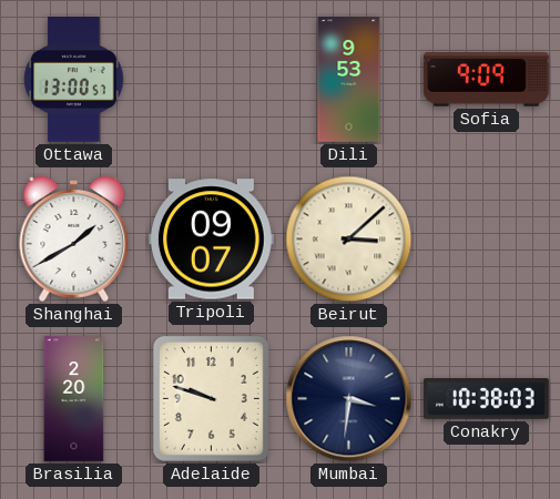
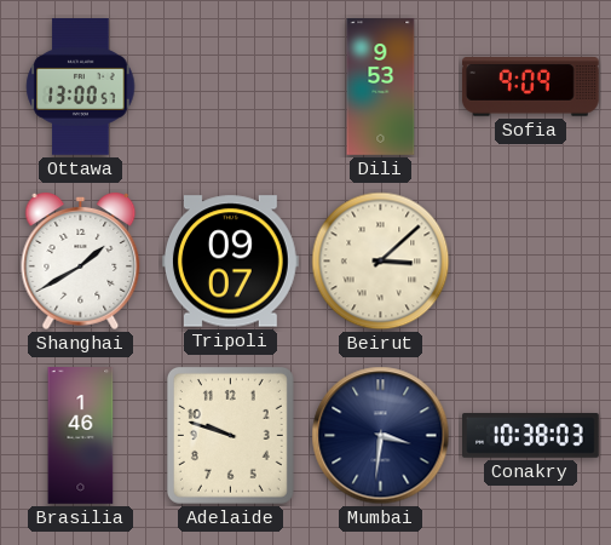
Brasilia: 2:20 -> 1:46
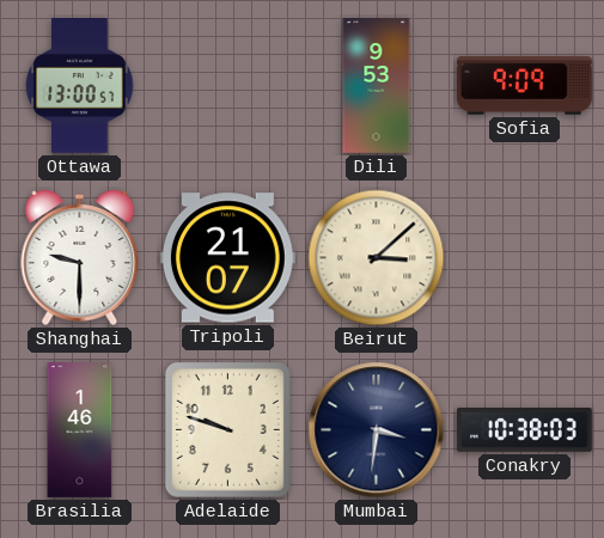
Shanghai: 1:40 -> 9:30
Tripoli: 09:07 -> 21:07
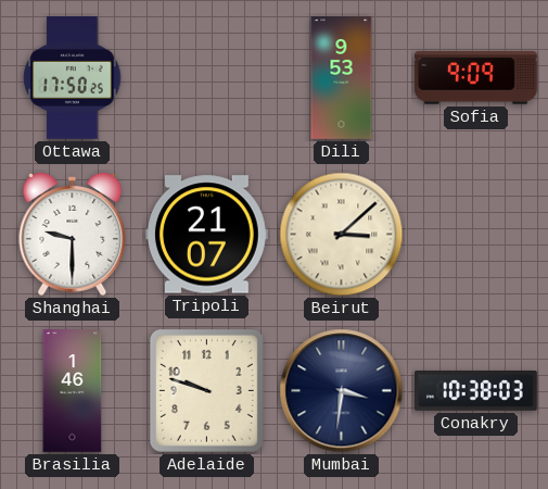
Ottawa: 13:00 -> 17:50
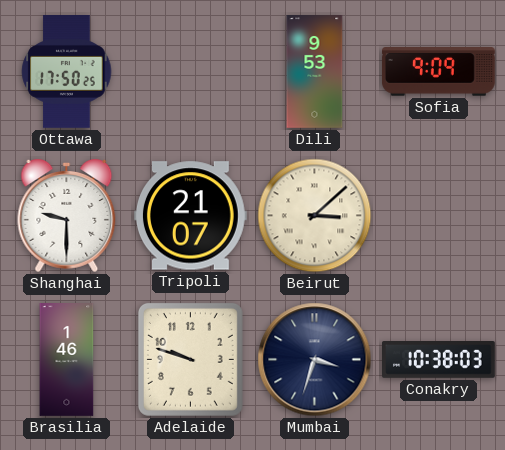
Mumbai: 3:31 -> 3:33
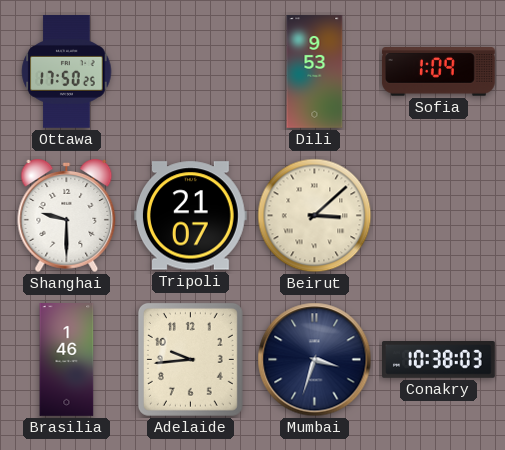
Sofia: 9:09 -> 1:09
Adelaide: 9:48 -> 9:44
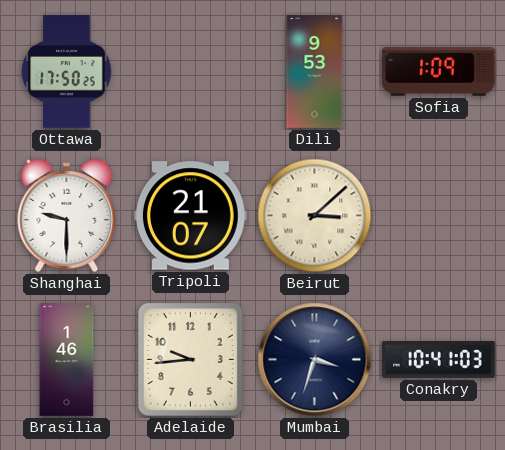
Conakry: 10:38 -> 10:41
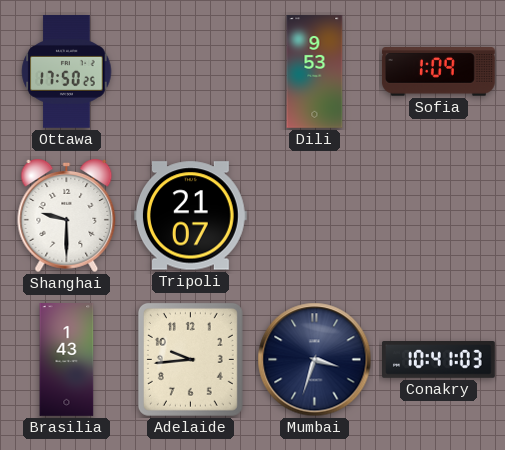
Beirut: 3:08 -> none
Brasilia: 1:46 -> 1:43
